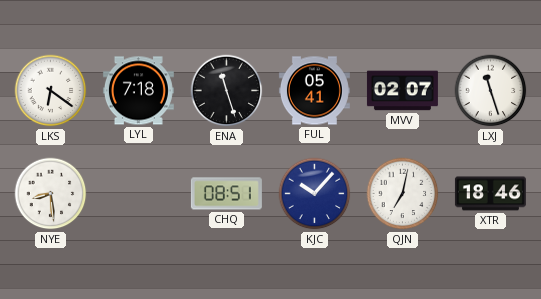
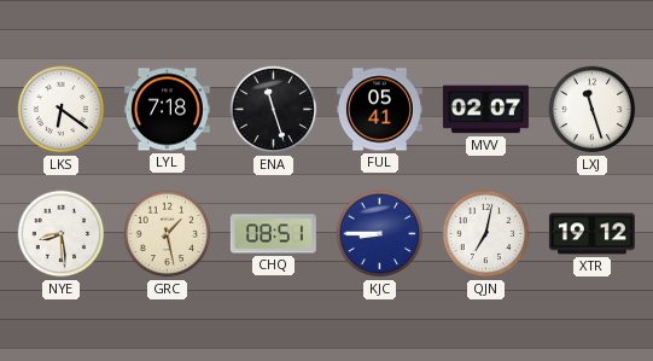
GRC: none -> 1:28
KJC: 10:07 -> 8:45
XTR: 18:46 -> 19:12
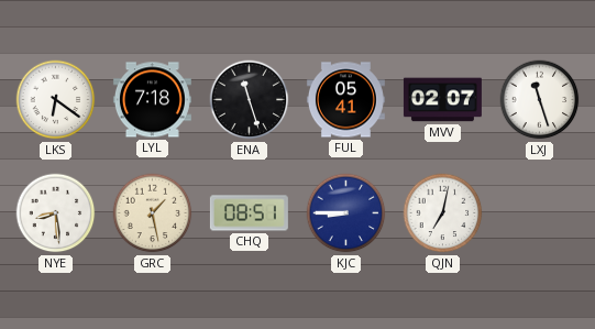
XTR: 19:12 -> none
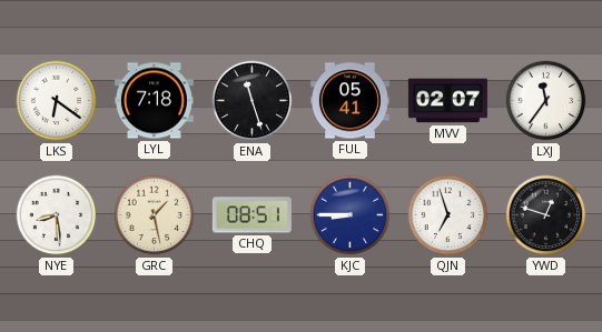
LXJ: 11:27 -> 11:36
QJN: 7:02 -> 6:57
YWD: none -> 12:48
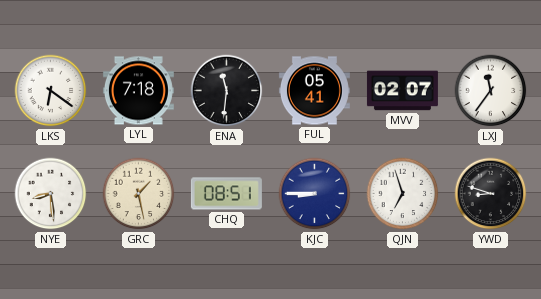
ENA: 11:27 -> 11:31
YWD: 12:48 -> 8:48
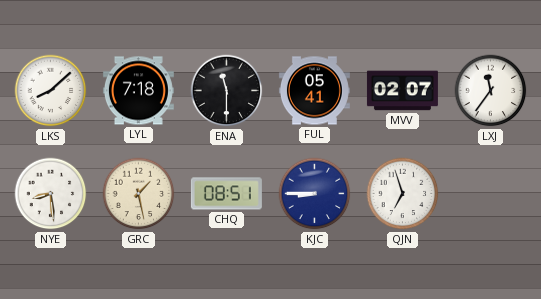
LKS: 6:21 -> 8:08
ENA: 11:31 -> 11:30
YWD: 8:48 -> none
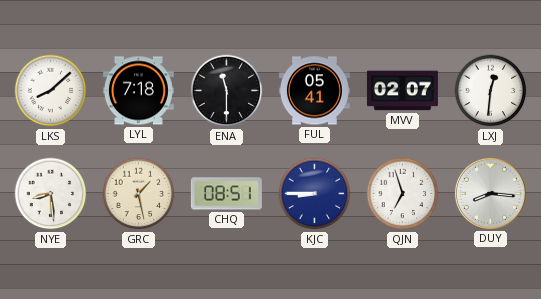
LXJ: 11:36 -> 12:31
DUY: none -> 8:16
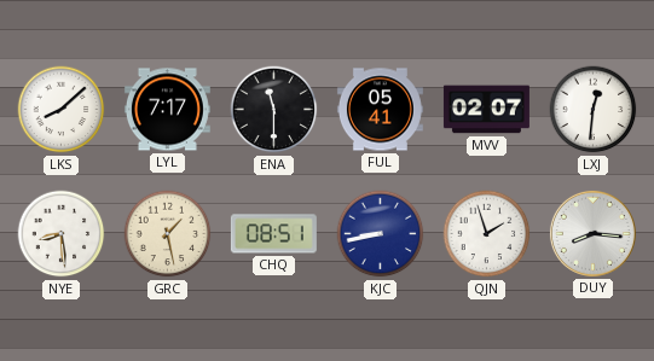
LYL: 7:18 -> 7:17
KJC: 8:45 -> 8:43
QJN: 6:57 -> 1:57
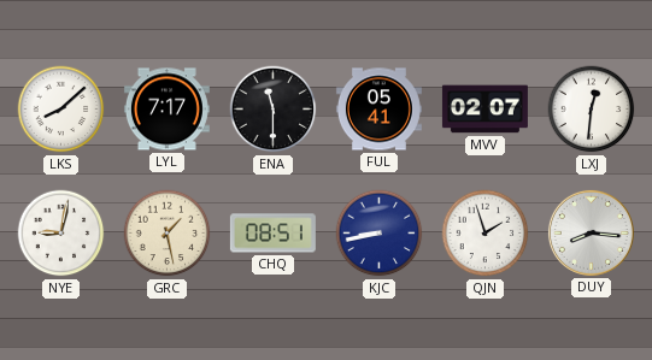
NYE: 8:29 -> 9:02
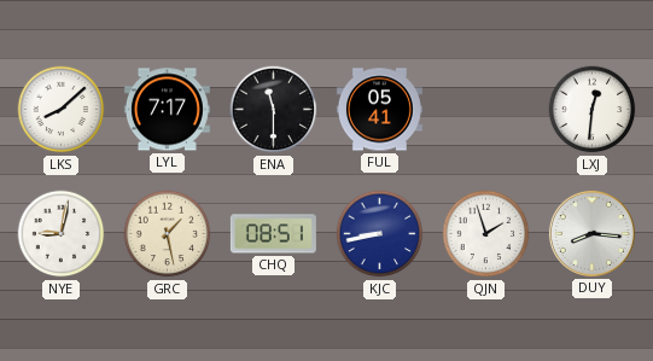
MVV: 02:07 -> none
